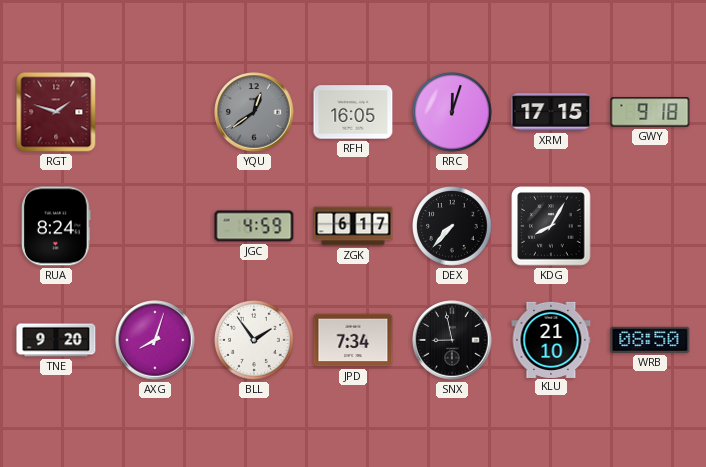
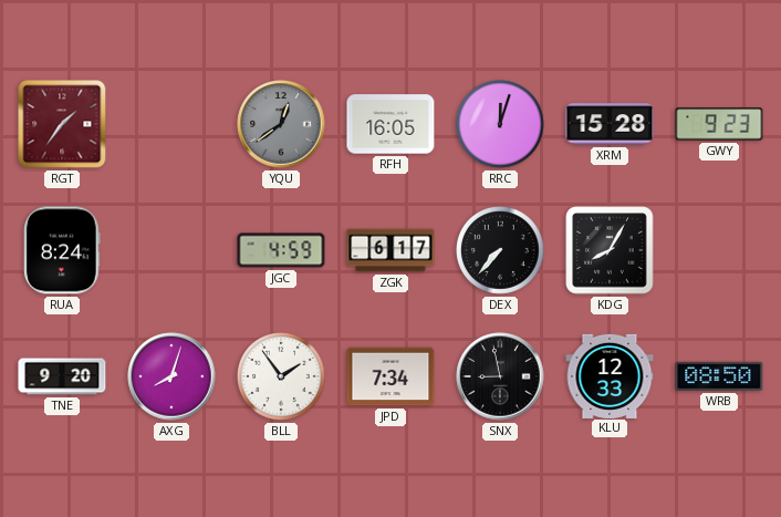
RGT: 1:48 -> 1:36
XRM: 17:15 -> 15:28
GWY: 9:18 -> 9:23
KLU: 21:10 -> 12:33
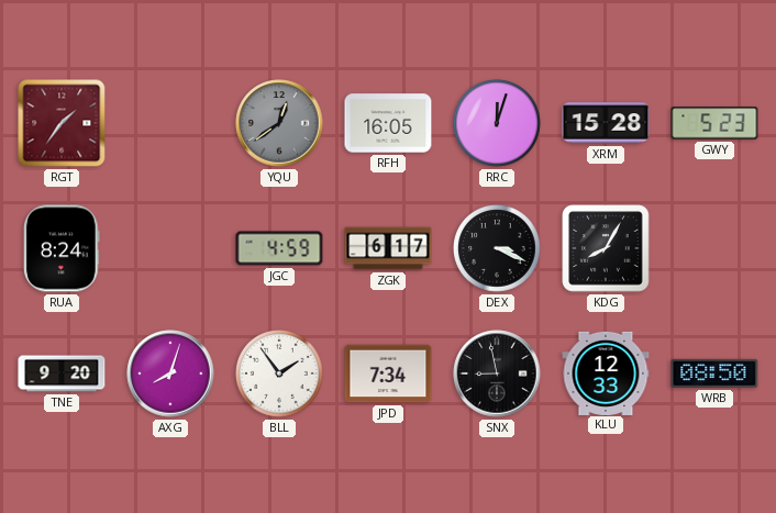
GWY: 9:23 -> 5:23
DEX: 7:37 -> 3:19
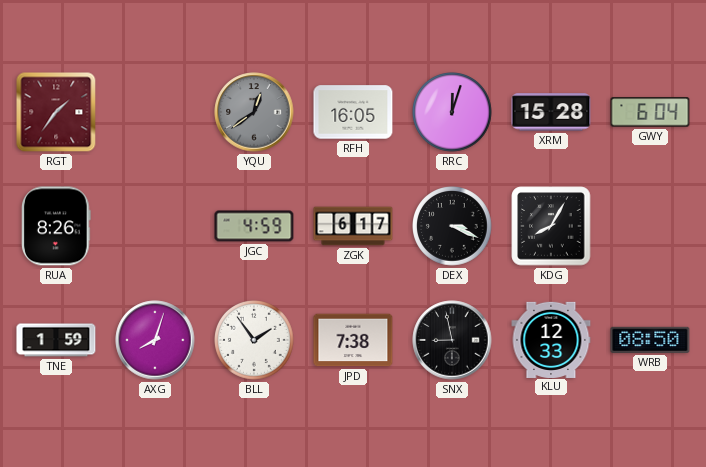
GWY: 5:23 -> 6:04
RUA: 8:24 -> 8:26
TNE: 9:20 -> 1:59
JPD: 7:34 -> 7:38
